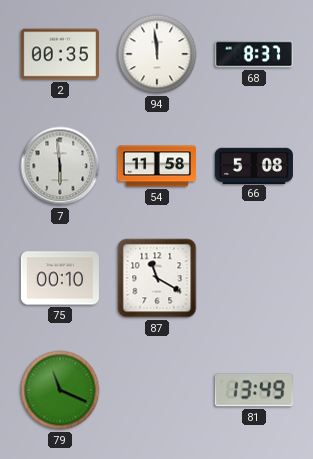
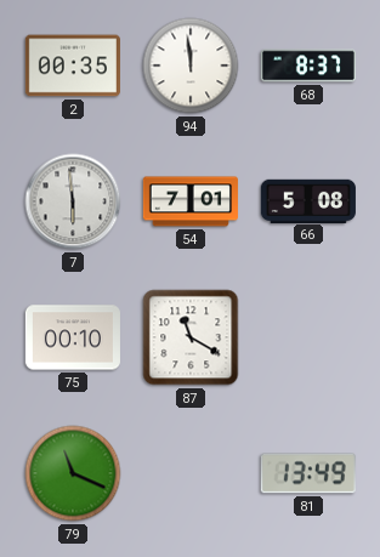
54: 11:58 -> 7:01
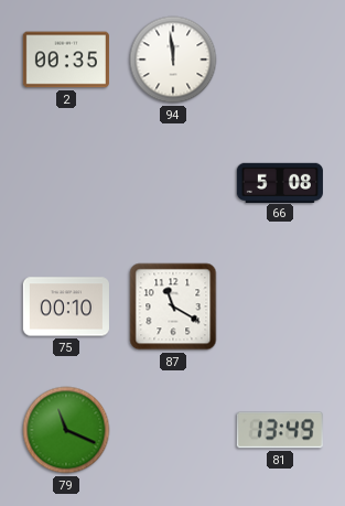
68: 8:37 -> none
7: 5:59 -> none
54: 7:01 -> none
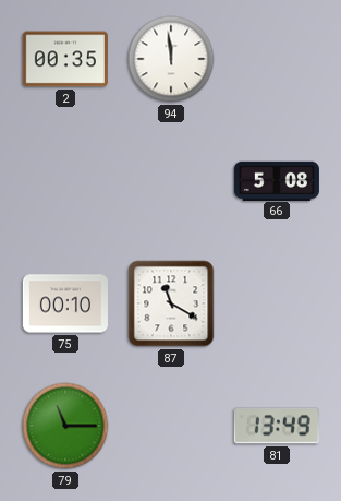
79: 11:19 -> 11:15
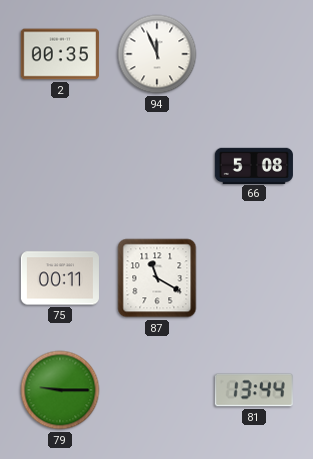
94: 11:59 -> 11:56
75: 00:10 -> 00:11
79: 11:15 -> 9:15
81: 13:49 -> 13:44
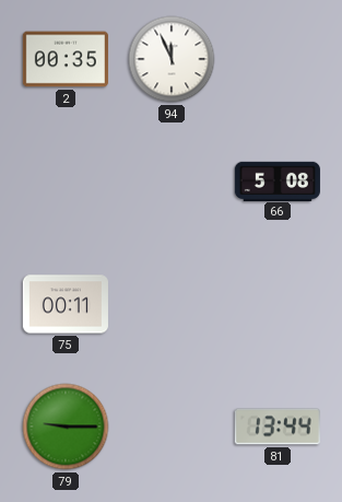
87: 11:20 -> none
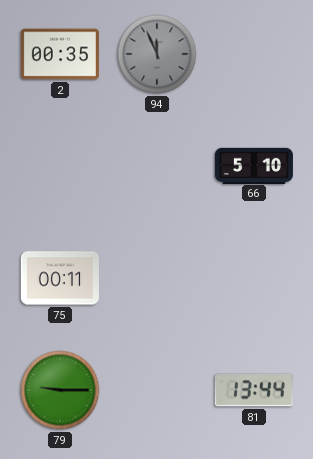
94 dial: white -> grey
66: 5:08 -> 5:10
